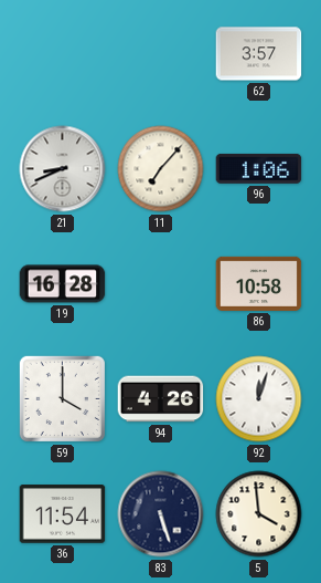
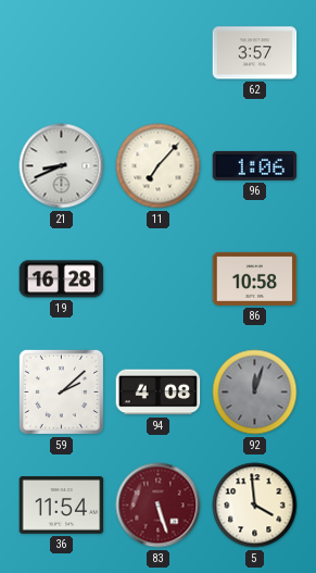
59: 4:00 -> 2:08
94: 4:26 -> 4:08
92 dial: white -> grey
83 dial: navy -> burgundy
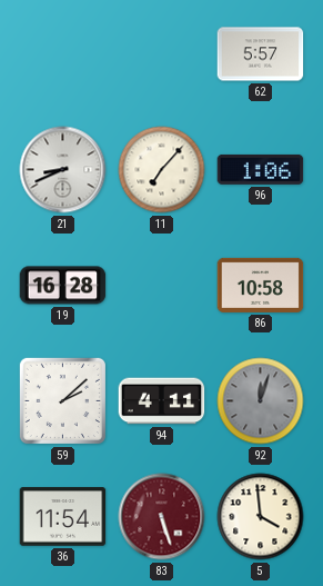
62: 3:57 -> 5:57
94: 4:08 -> 4:11
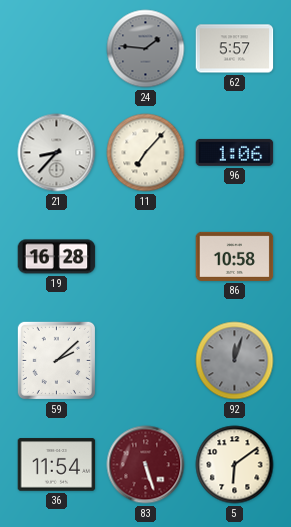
24: none -> 1:46
21: 8:41 -> 8:37
94: 4:11 -> none
5: 3:59 -> 6:09
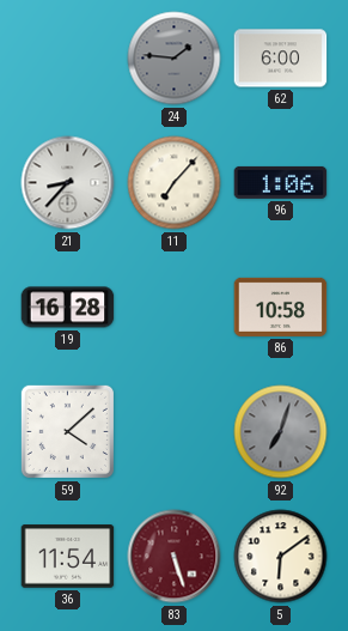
62: 5:57 -> 6:00
59: 2:08 -> 4:08
92: 12:03 -> 7:03
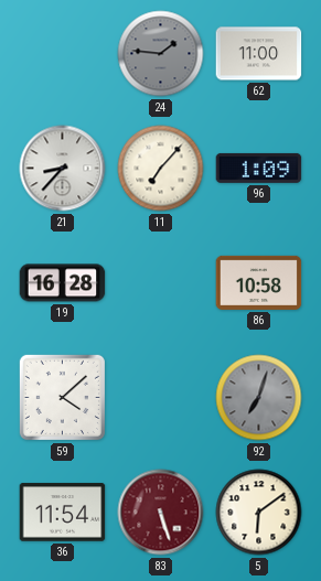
62: 6:00 -> 11:00
96: 1:06 -> 1:09
